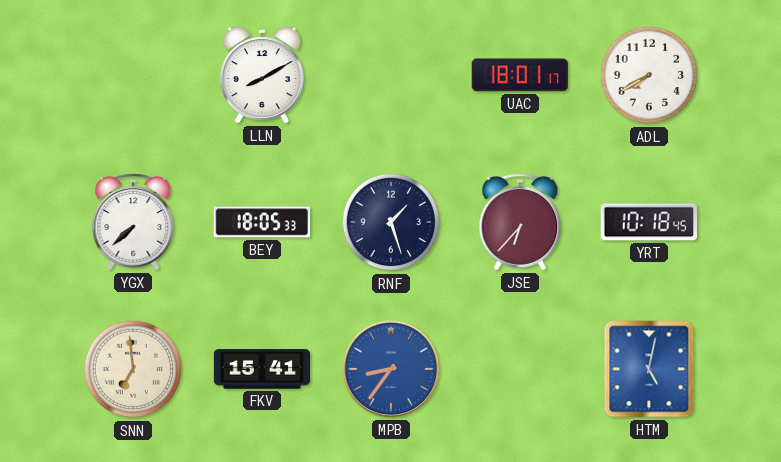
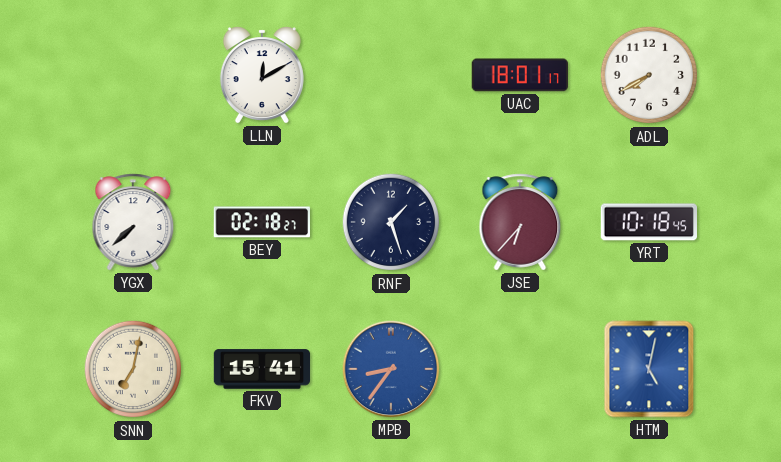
LLN: 8:10 -> 12:10
BEY: 18:05 -> 02:18
SNN: 6:59 -> 7:02
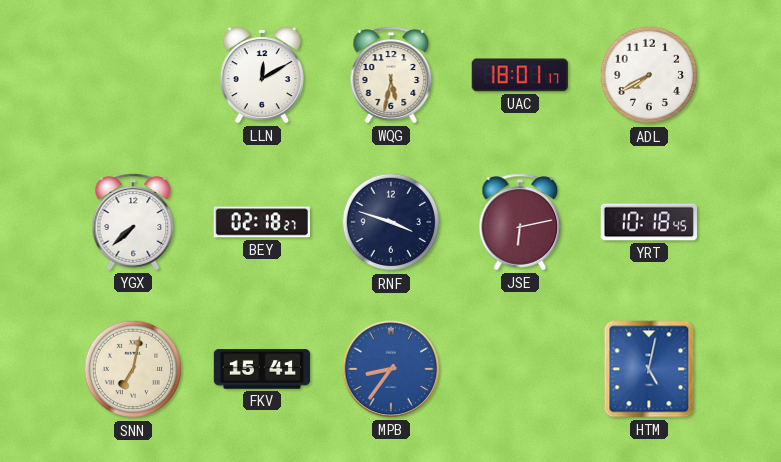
WQG: none -> 5:32
RNF: 1:27 -> 3:48
JSE: 6:37 -> 6:13
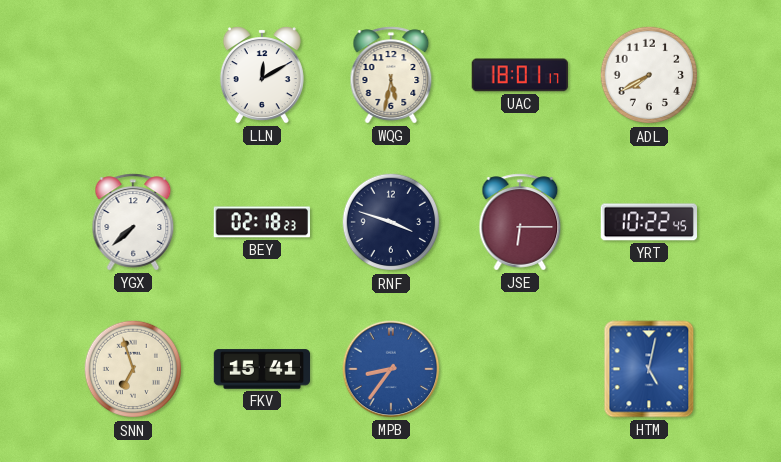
BEY: 02:18:27 -> 02:18:23
JSE: 6:13 -> 6:15
YRT: 10:18 -> 10:22
SNN: 7:02 -> 6:57
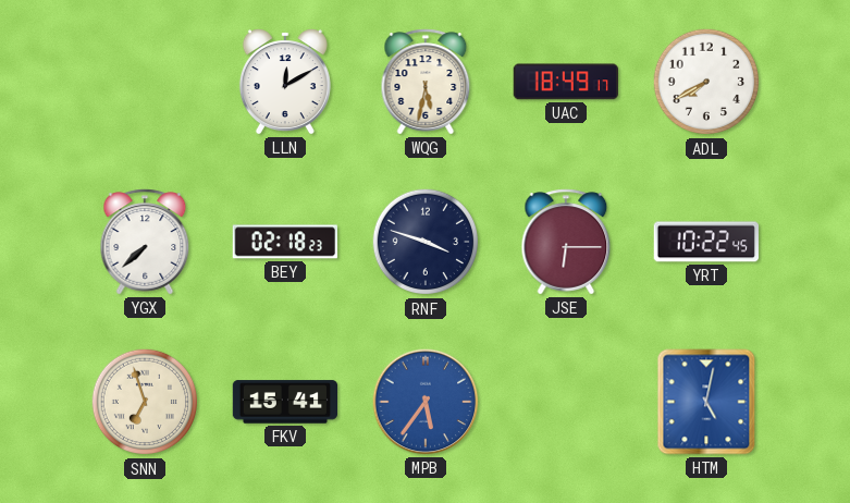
UAC: 18:01 -> 18:49
MPB: 8:36 -> 5:36
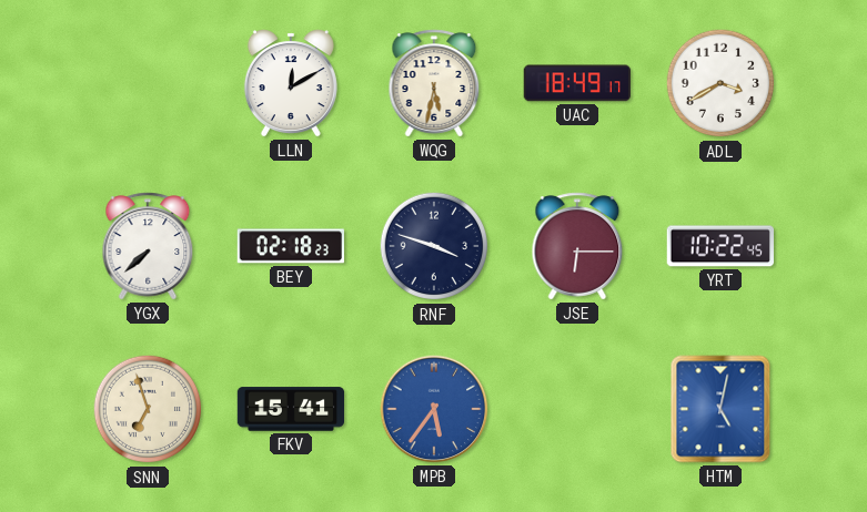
ADL: 7:40 -> 3:40
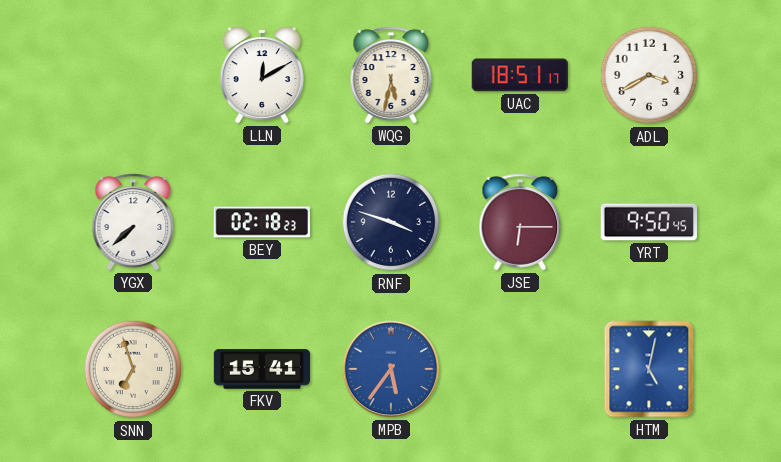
UAC: 18:49 -> 18:51
YRT: 10:22 -> 9:50
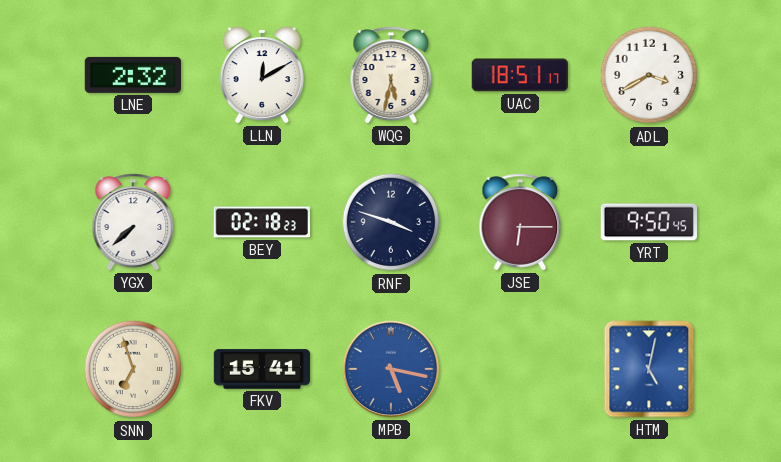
LNE: none -> 2:32
MPB: 5:36 -> 5:17
